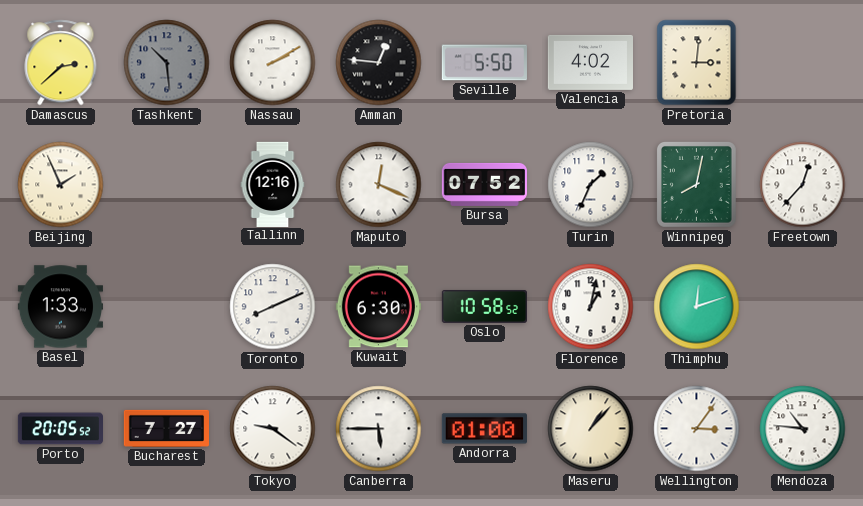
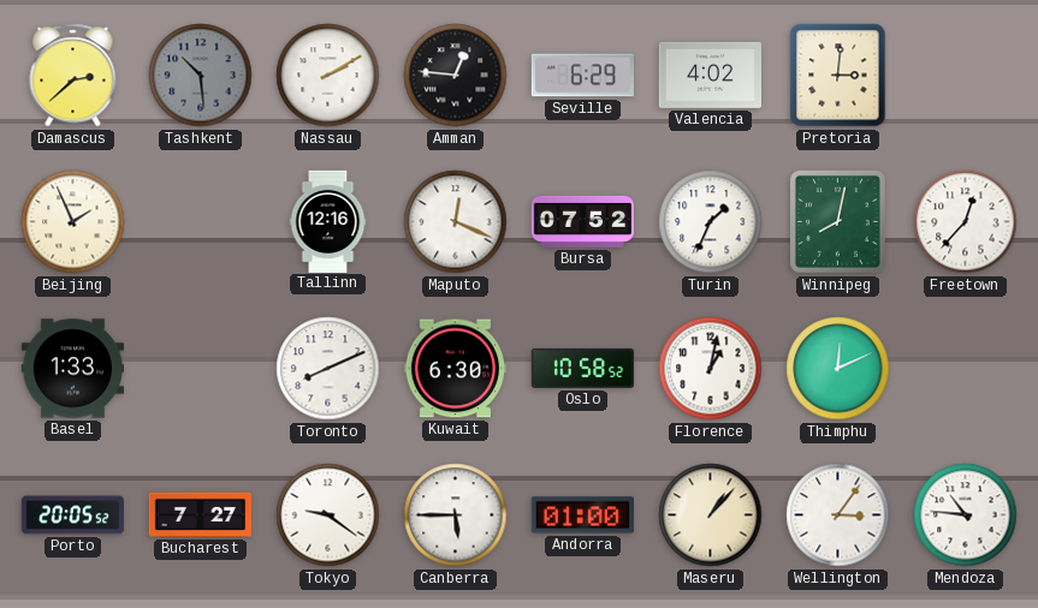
Seville: 5:50 -> 6:29
Thimphu: 12:12 -> 12:11
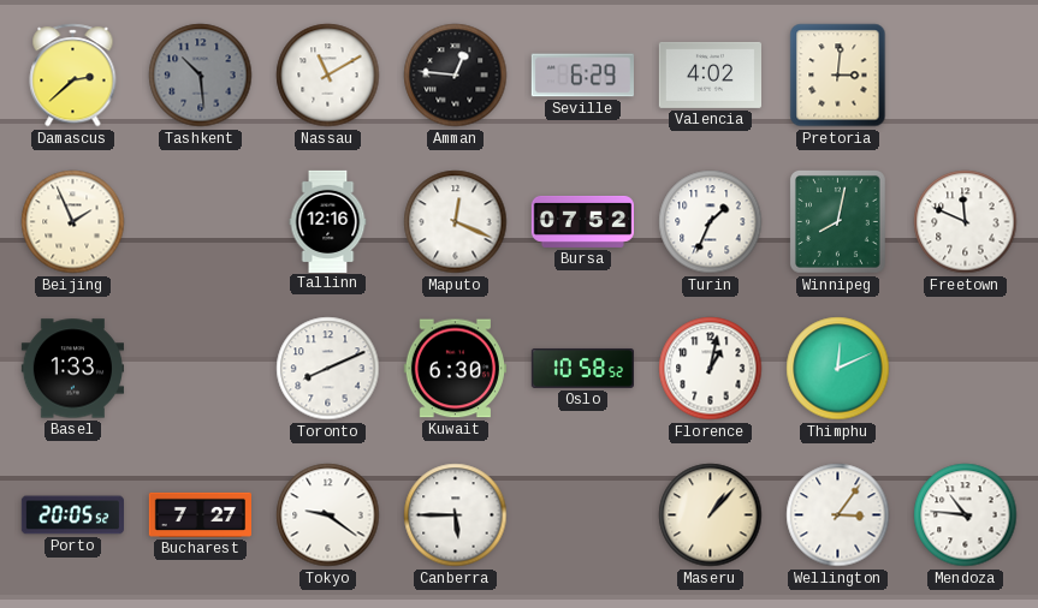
Nassau: 2:10 -> 11:10
Freetown: 12:37 -> 11:49
Andorra: 01:00 -> none
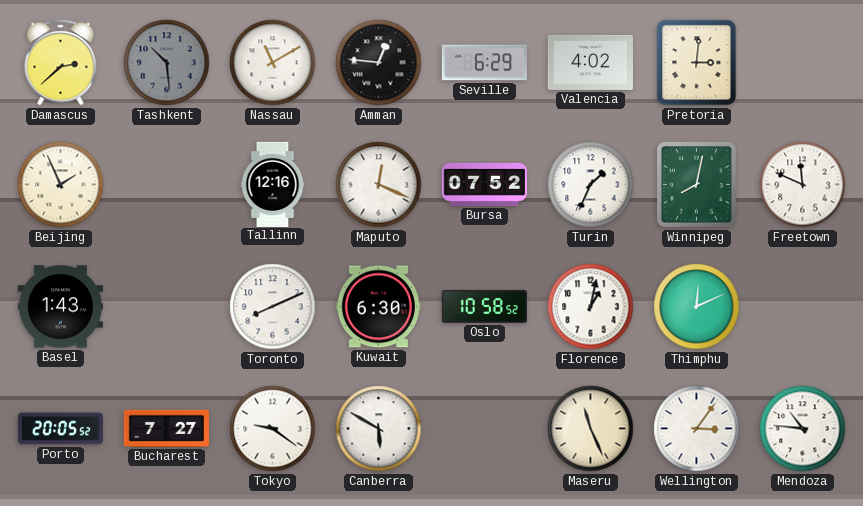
Basel: 1:33 -> 1:43
Canberra: 5:45 -> 5:50
Maseru: 1:07 -> 11:26
